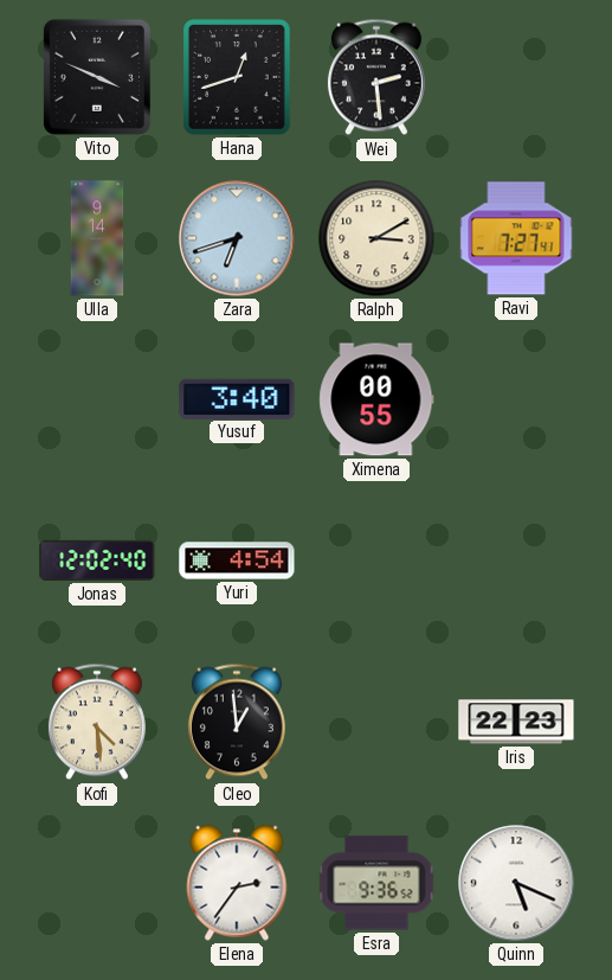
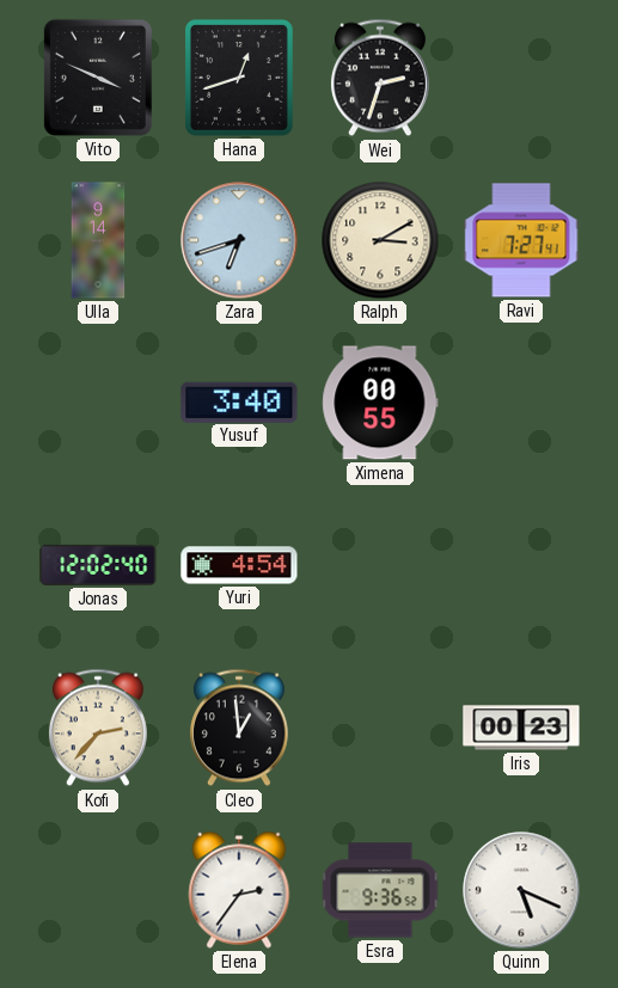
Wei: 2:29 -> 2:33
Kofi: 4:29 -> 2:37
Iris: 22:23 -> 00:23
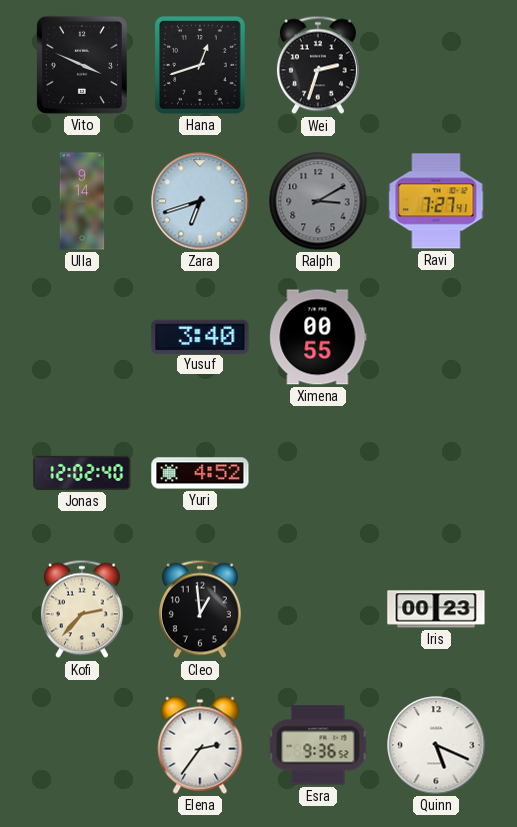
Ralph dial: cream -> grey
Yuri: 4:54 -> 4:52
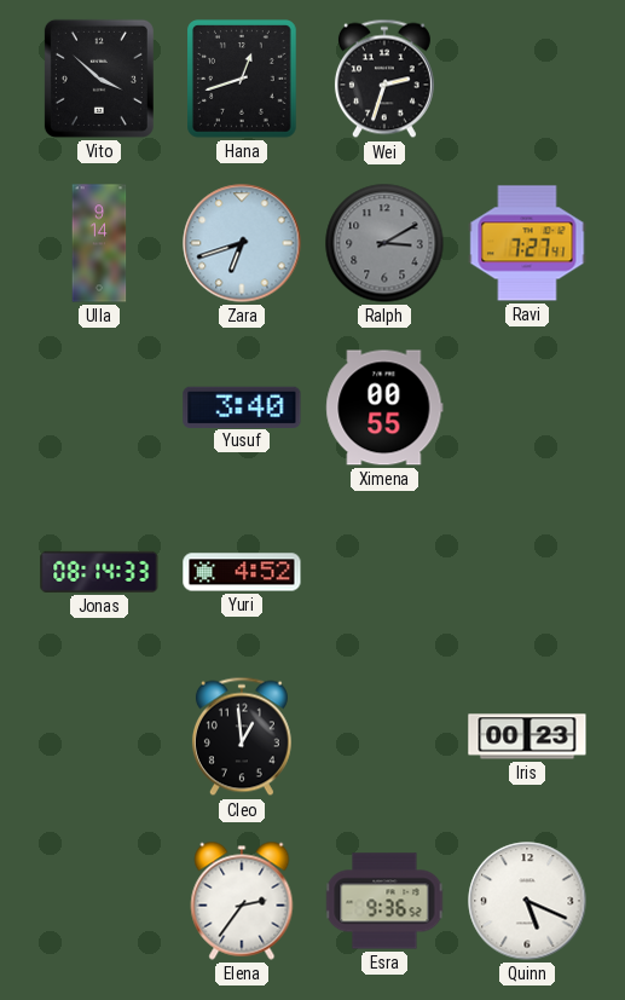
Vito: 3:49 -> 3:52
Jonas: 12:02 -> 08:14
Kofi: 2:37 -> none
